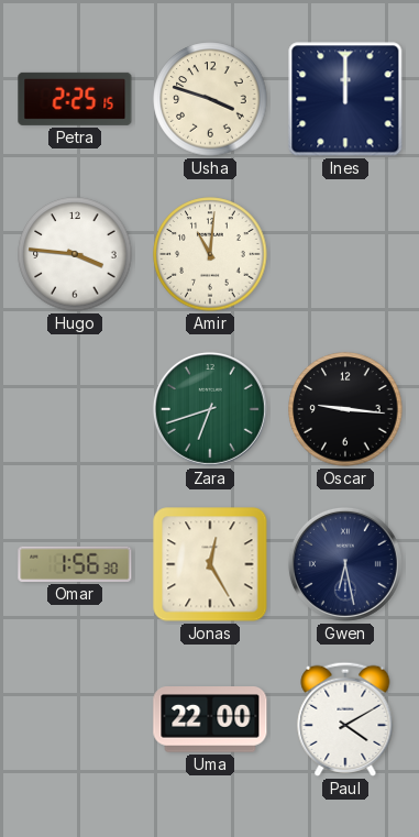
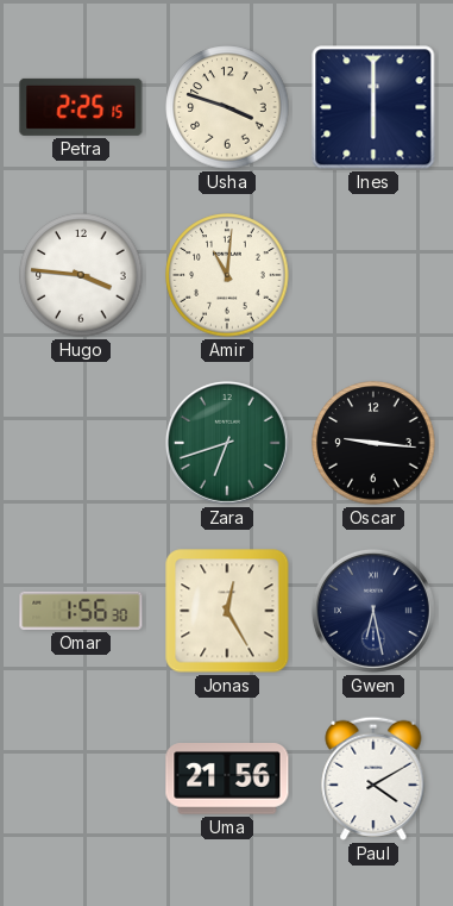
Ines: 12:00 -> 6:00
Uma: 22:00 -> 21:56
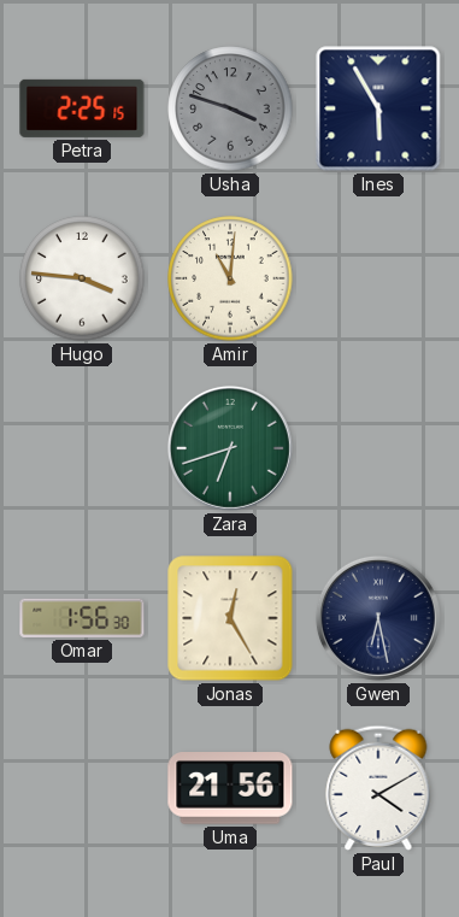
Usha dial: cream -> grey
Ines: 6:00 -> 5:55
Oscar: 9:16 -> none
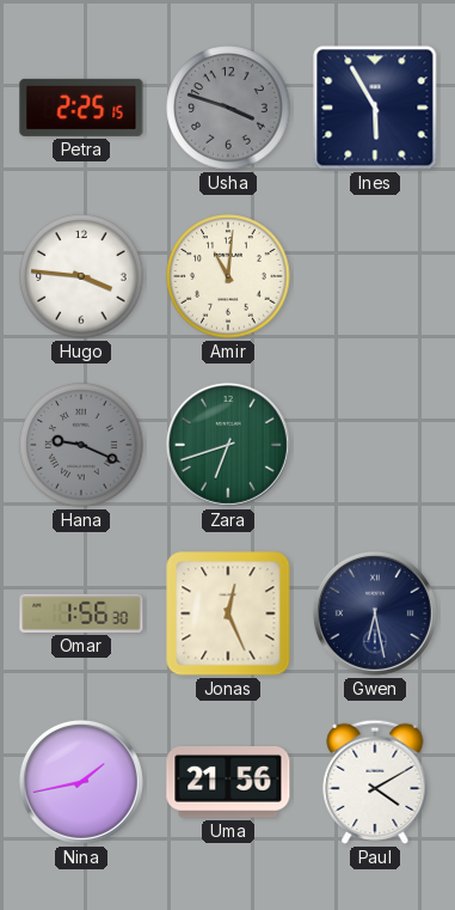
Hana: none -> 9:19
Jonas: 12:25 -> 12:26
Nina: none -> 1:43
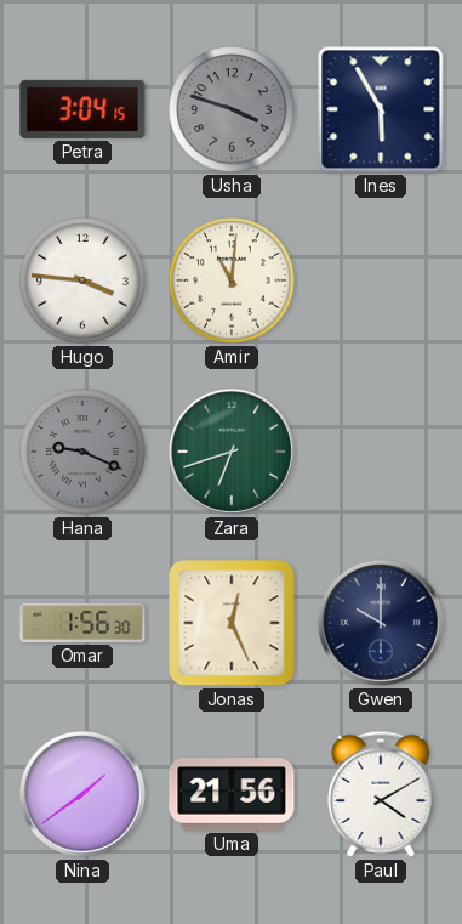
Petra: 2:25 -> 3:04
Gwen: 6:28 -> 10:00
Nina: 1:43 -> 1:39
